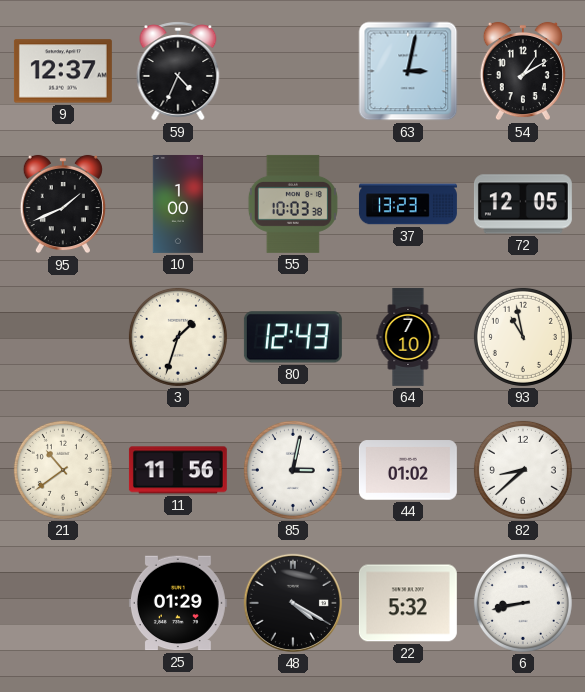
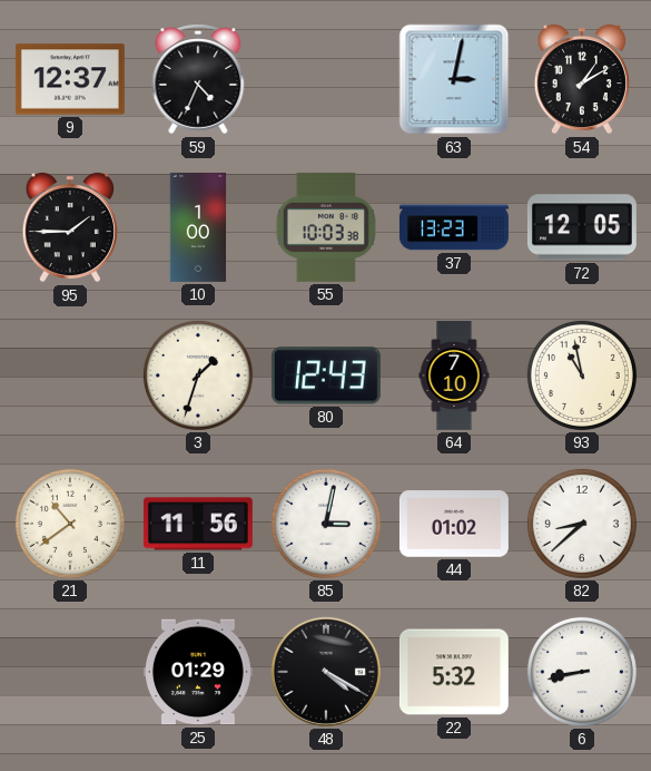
95: 1:41 -> 1:45
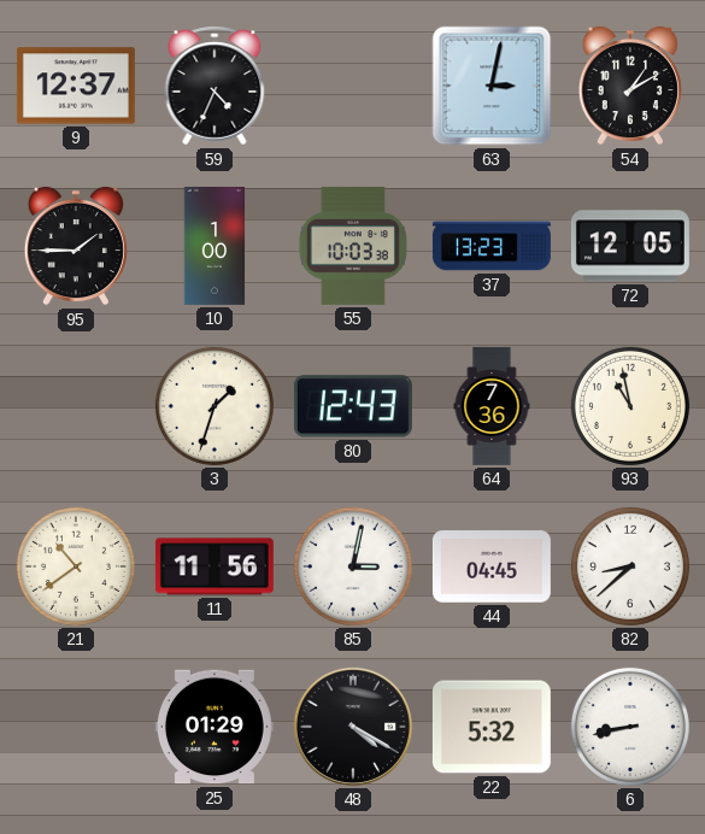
64: 7:10 -> 7:36
44: 01:02 -> 04:45
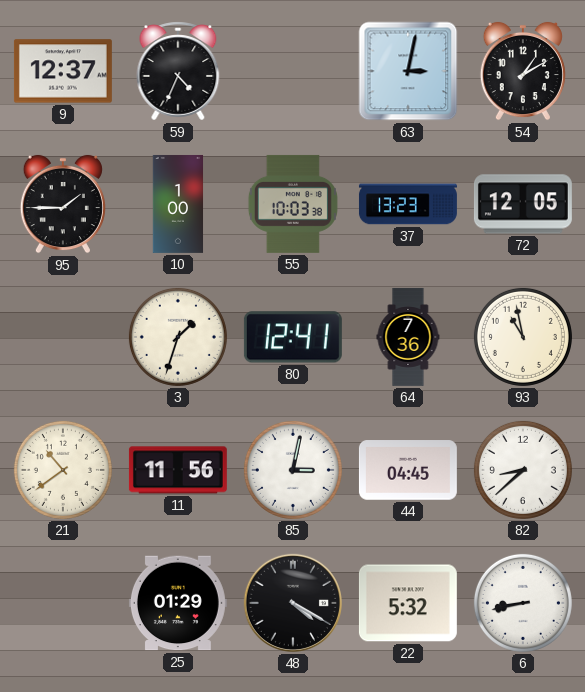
80: 12:43 -> 12:41
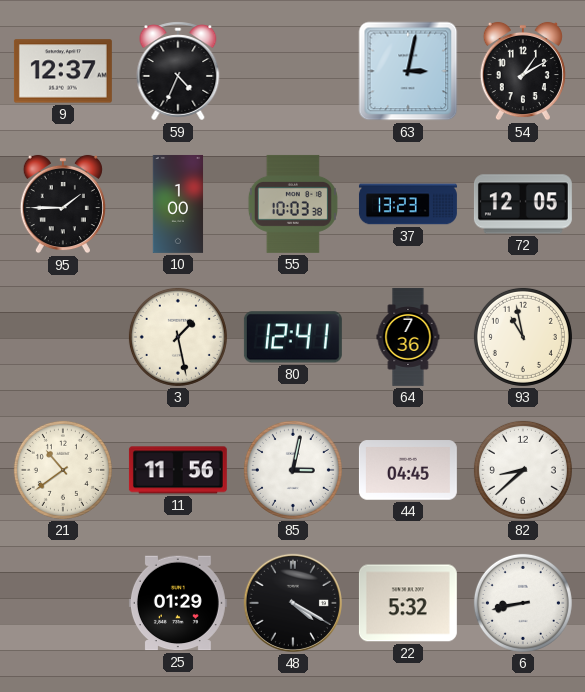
3: 1:33 -> 1:28
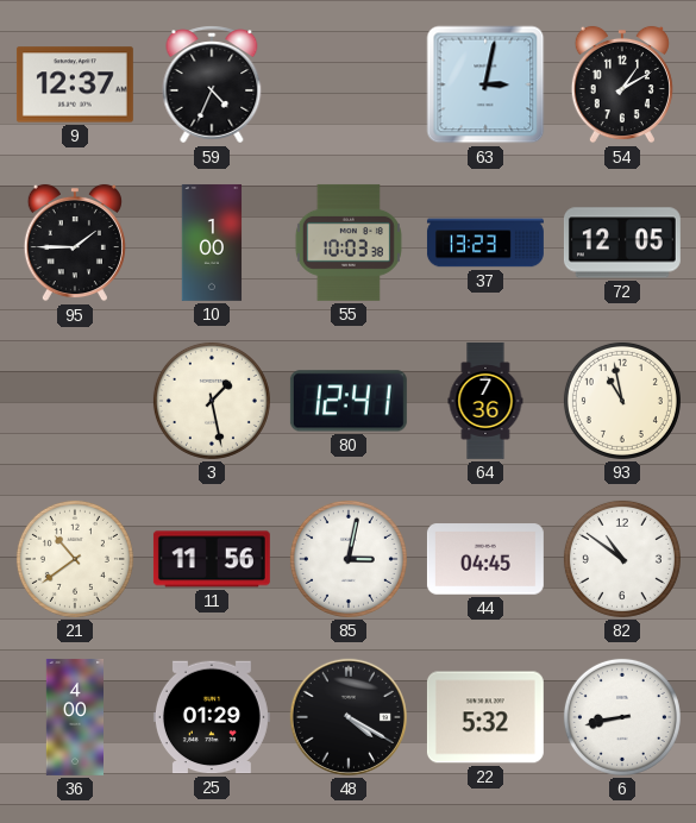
82: 8:38 -> 10:51
36: none -> 4:00
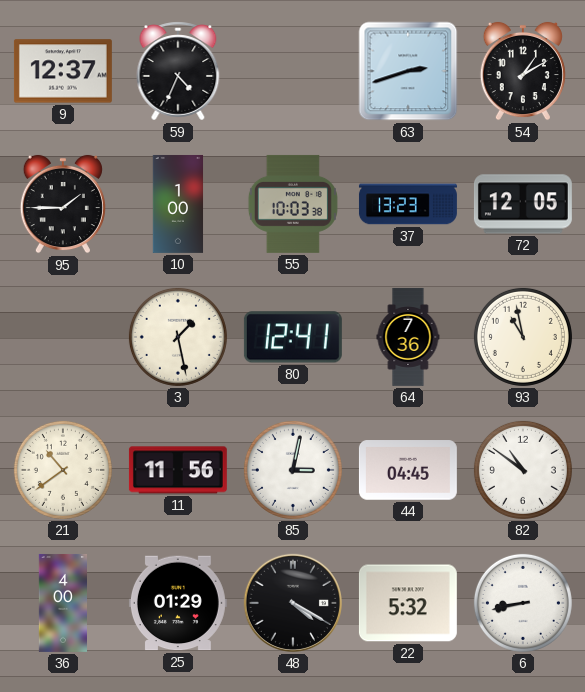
63: 3:02 -> 2:42
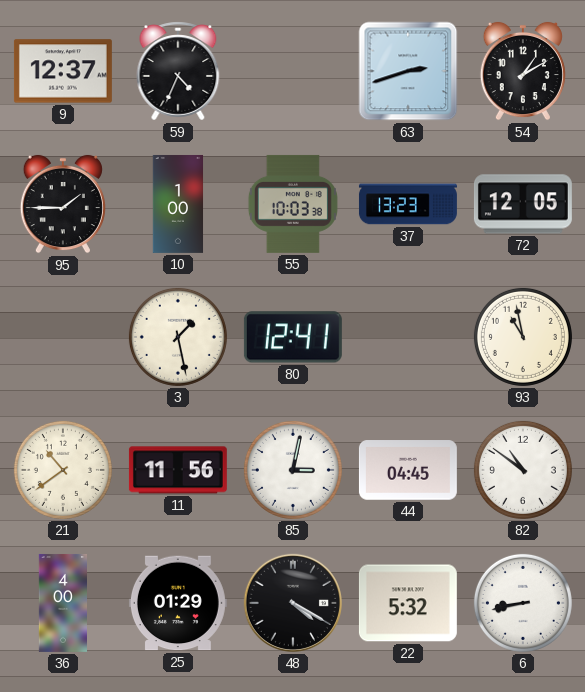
64: 7:36 -> none
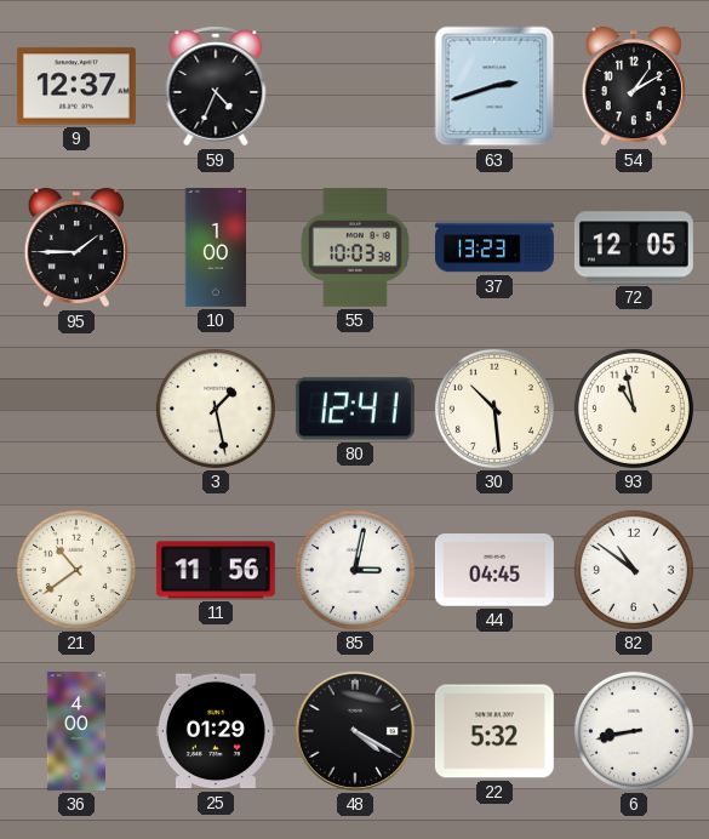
30: none -> 10:29
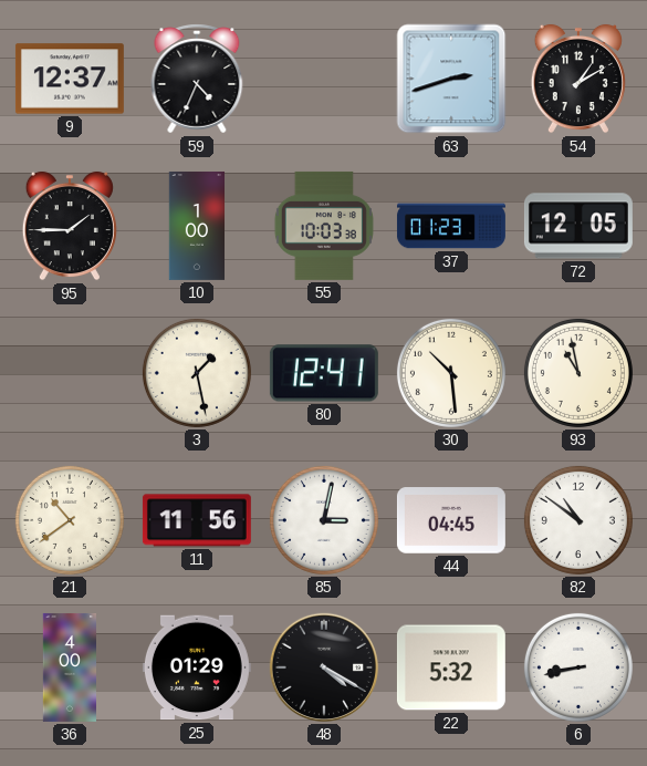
37: 13:23 -> 01:23
